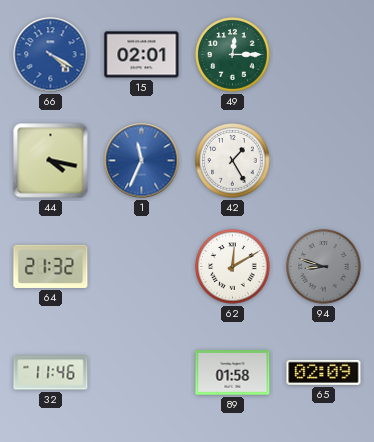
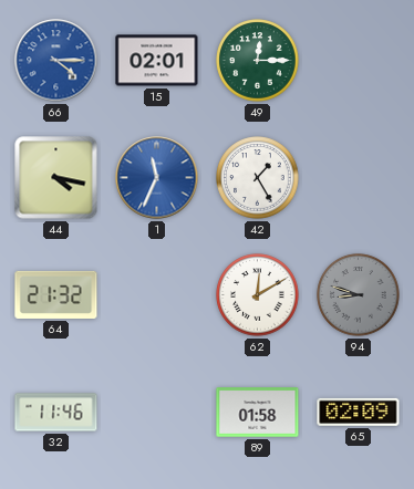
66: 4:20 -> 4:15
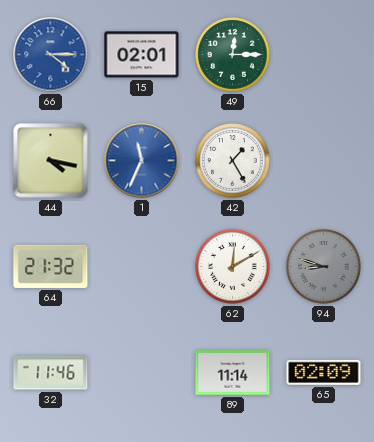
89: 01:58 -> 11:14
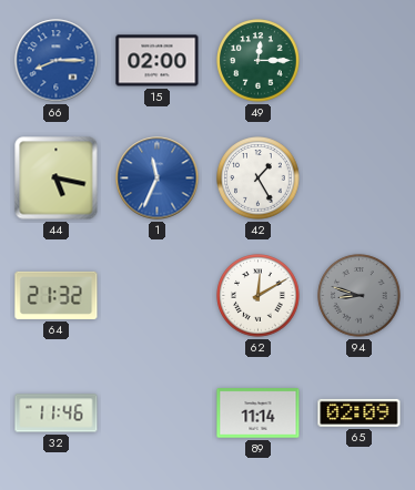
66: 4:15 -> 8:15
15: 02:01 -> 02:00
44: 4:17 -> 5:17
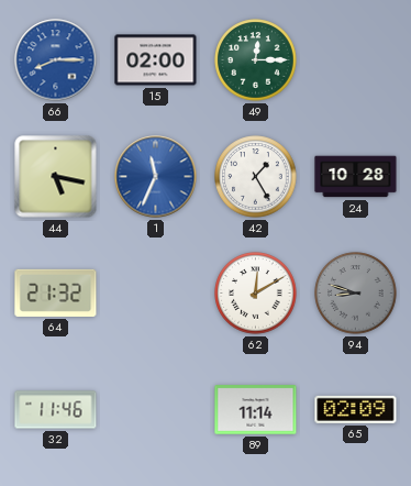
24: none -> 10:28
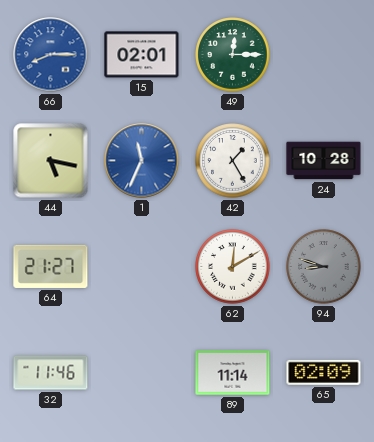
15: 02:00 -> 02:01
64: 21:32 -> 21:27
